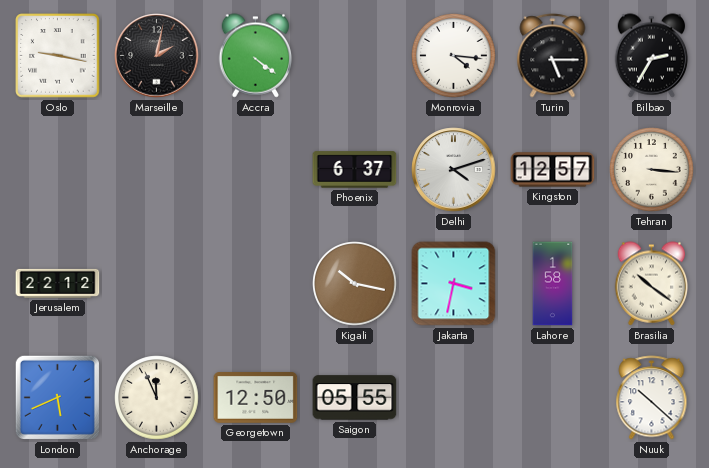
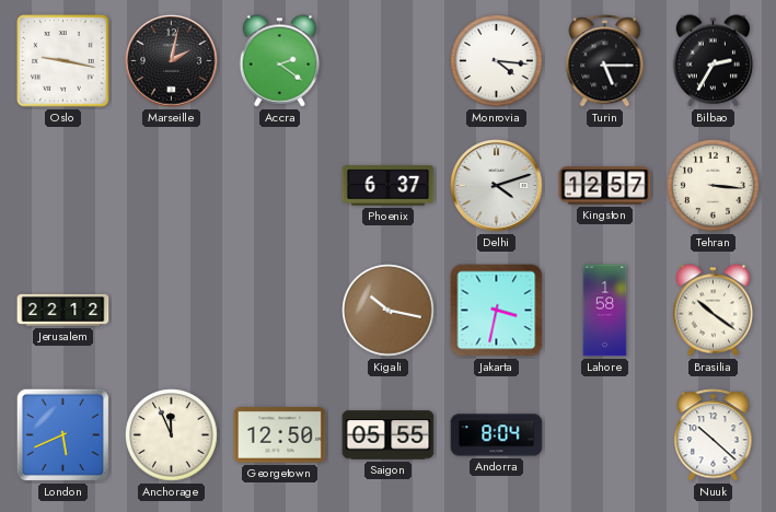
Accra: 4:21 -> 2:21
Andorra: none -> 8:04
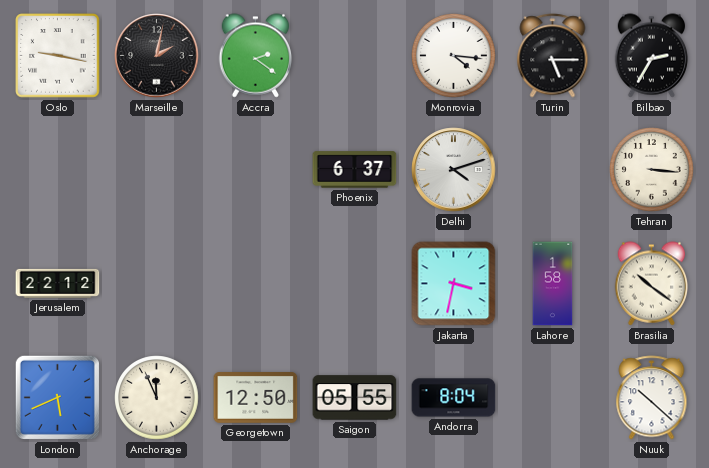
Kingston: 12:57 -> none
Kigali: 10:17 -> none
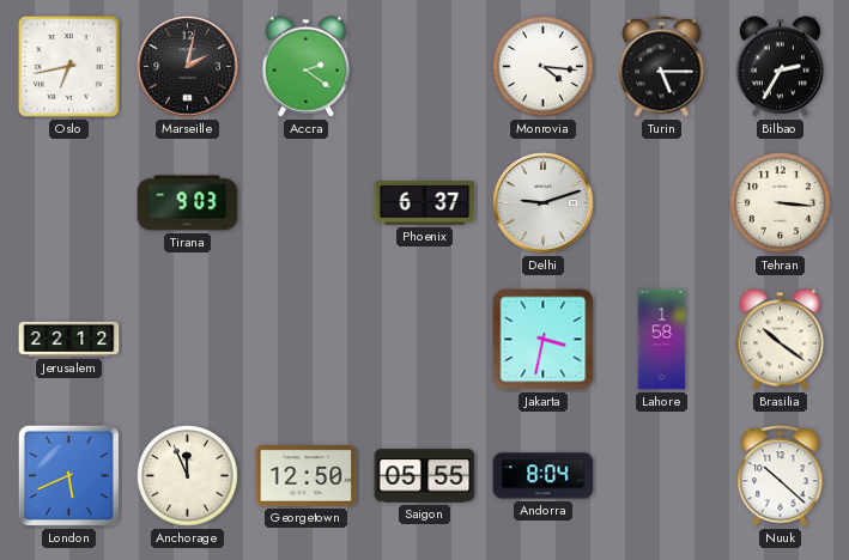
Oslo: 9:17 -> 6:43
Tirana: none -> 9:03
Delhi: 4:12 -> 9:12
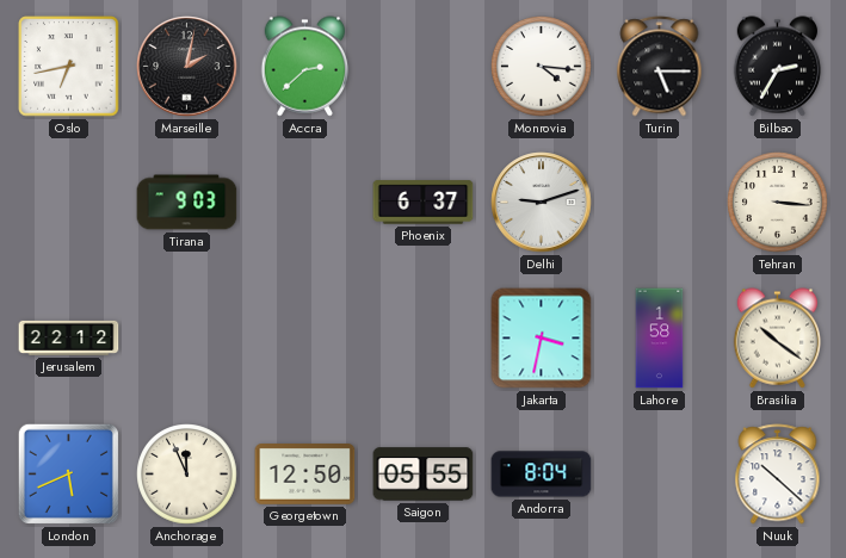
Accra: 2:21 -> 2:38
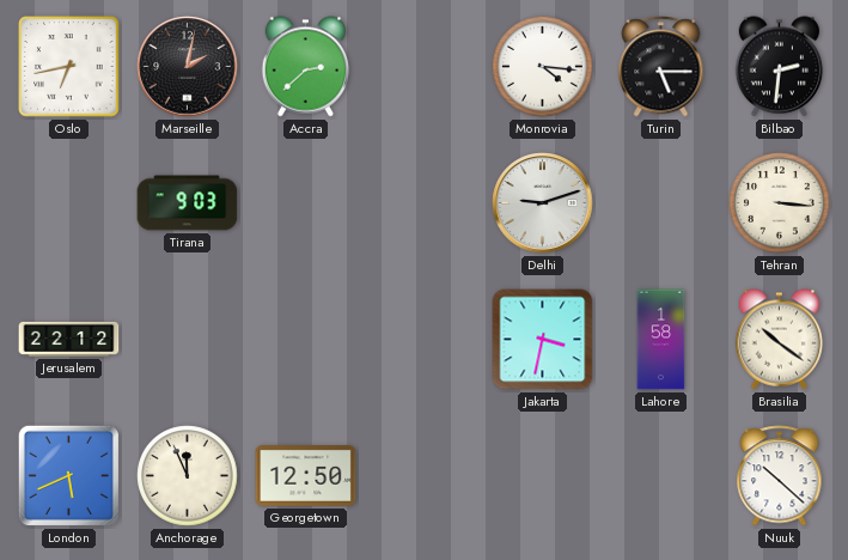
Bilbao: 2:35 -> 2:31
Phoenix: 6:37 -> none
Saigon: 05:55 -> none
Andorra: 8:04 -> none
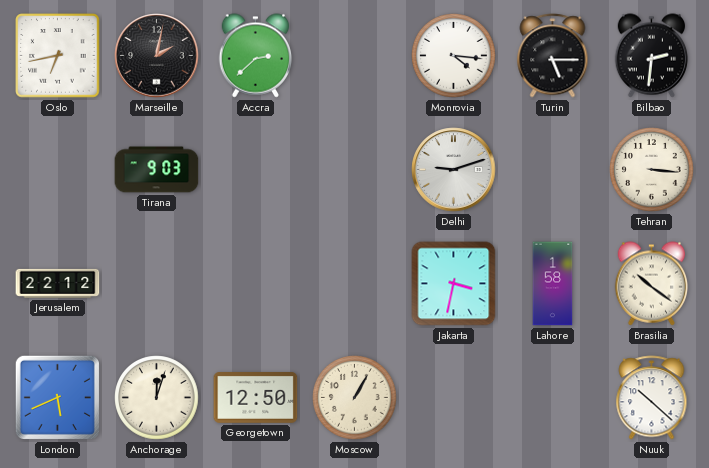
Anchorage: 11:56 -> 12:03
Moscow: none -> 1:05
